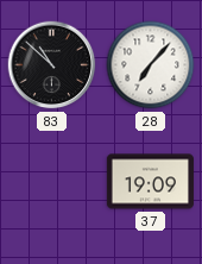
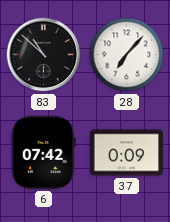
6: none -> 07:42
37: 19:09 -> 0:09
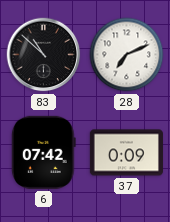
28: 7:07 -> 7:11
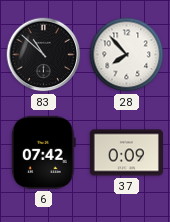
28: 7:11 -> 7:53
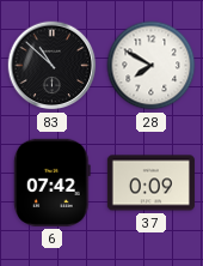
28: 7:53 -> 7:50
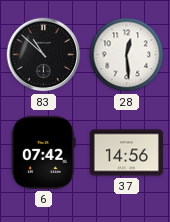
28: 7:50 -> 12:29
37: 0:09 -> 14:56
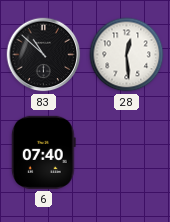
6: 07:42 -> 07:40
37: 14:56 -> none
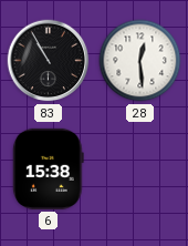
83: 10:52 -> 10:55
6: 07:40 -> 15:38
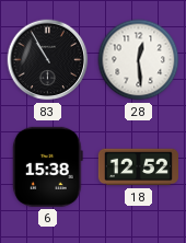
18: none -> 12:52
